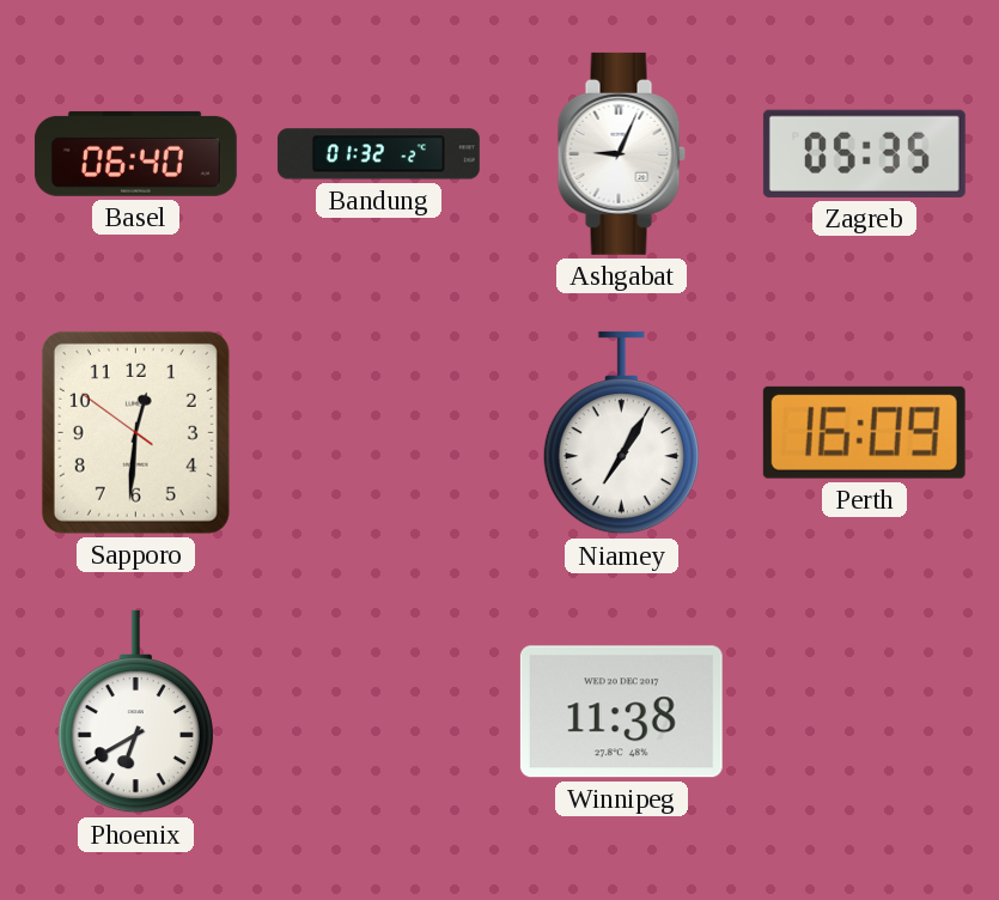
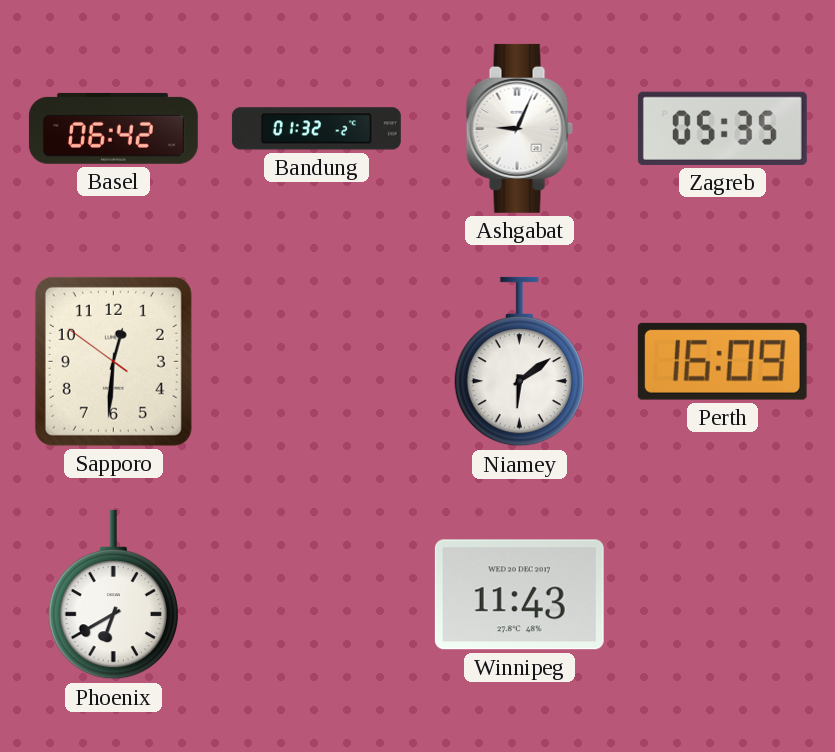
Basel: 06:40 -> 06:42
Niamey: 7:05 -> 6:09
Winnipeg: 11:38 -> 11:43
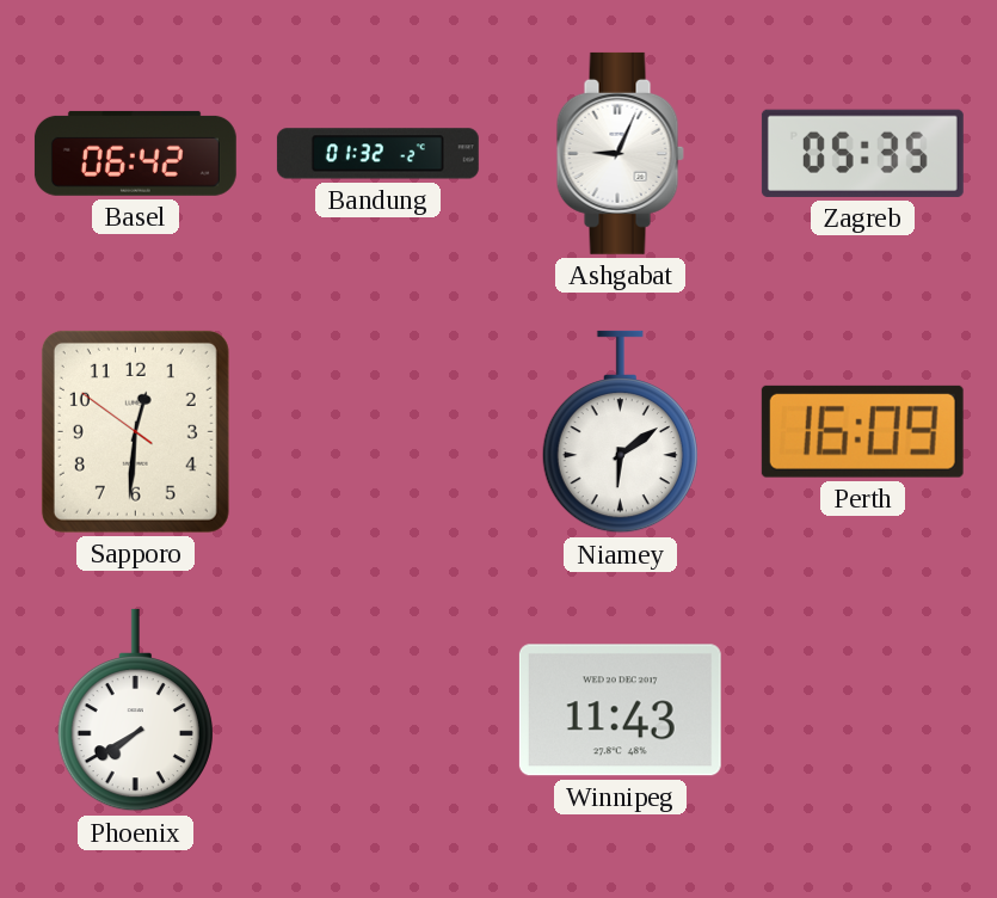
Phoenix: 6:40 -> 7:40
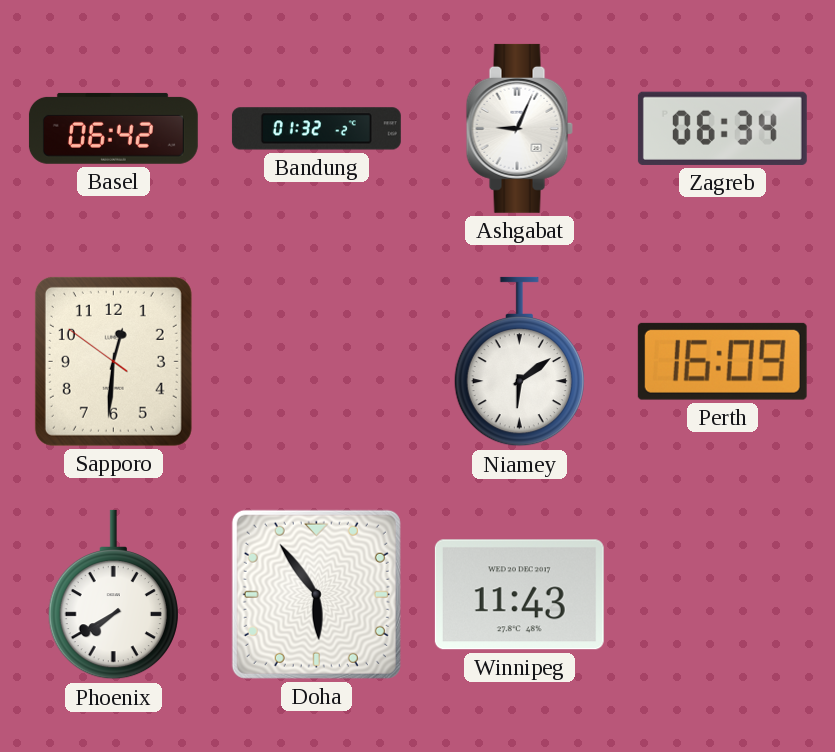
Zagreb: 05:35 -> 06:34
Doha: none -> 5:54
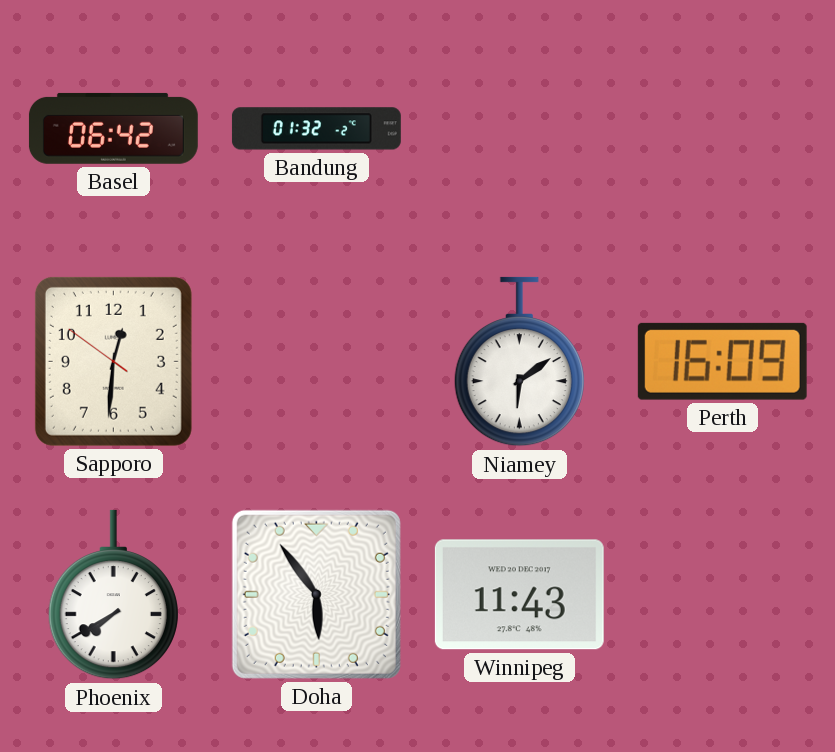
Ashgabat: 9:04 -> none
Zagreb: 06:34 -> none
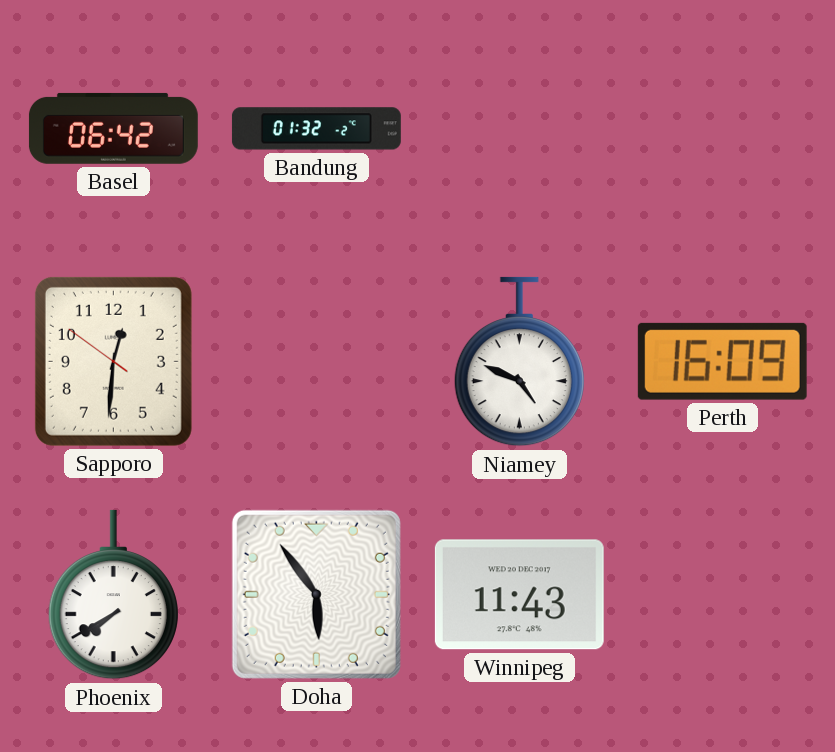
Niamey: 6:09 -> 4:49
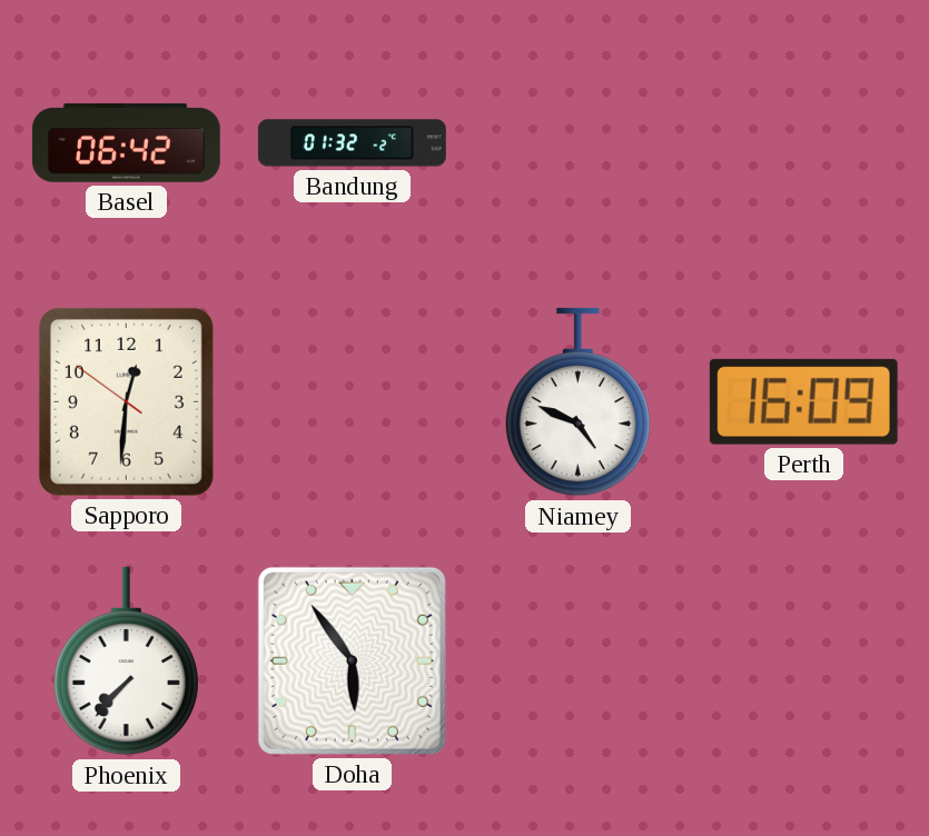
Phoenix: 7:40 -> 7:37
Winnipeg: 11:43 -> none
